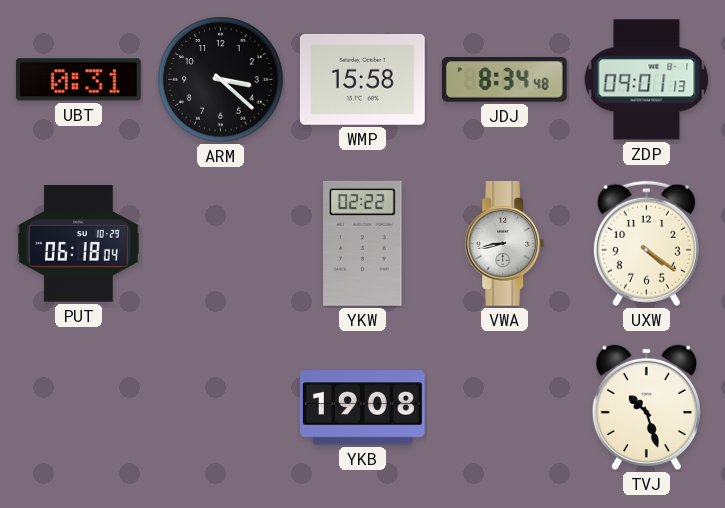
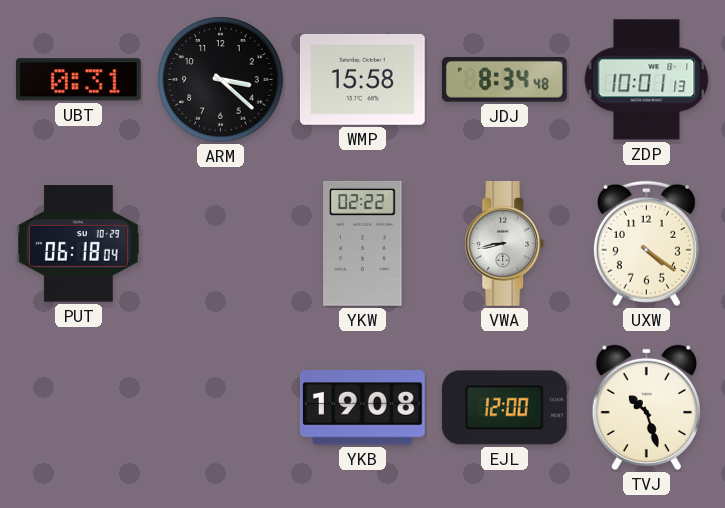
ZDP: 09:01 -> 10:01
EJL: none -> 12:00
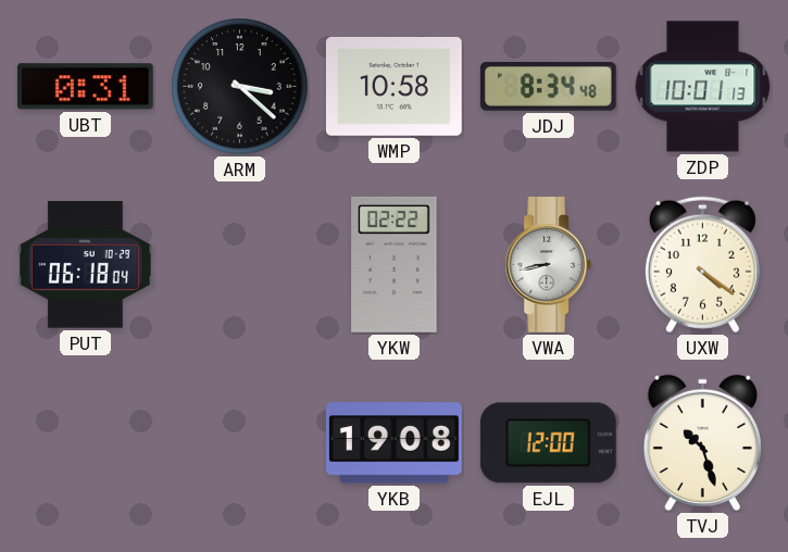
WMP: 15:58 -> 10:58
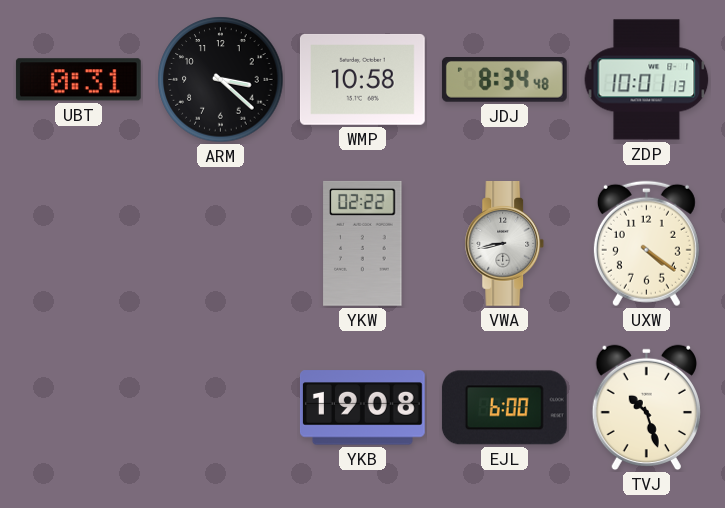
PUT: 06:18 -> none
EJL: 12:00 -> 6:00
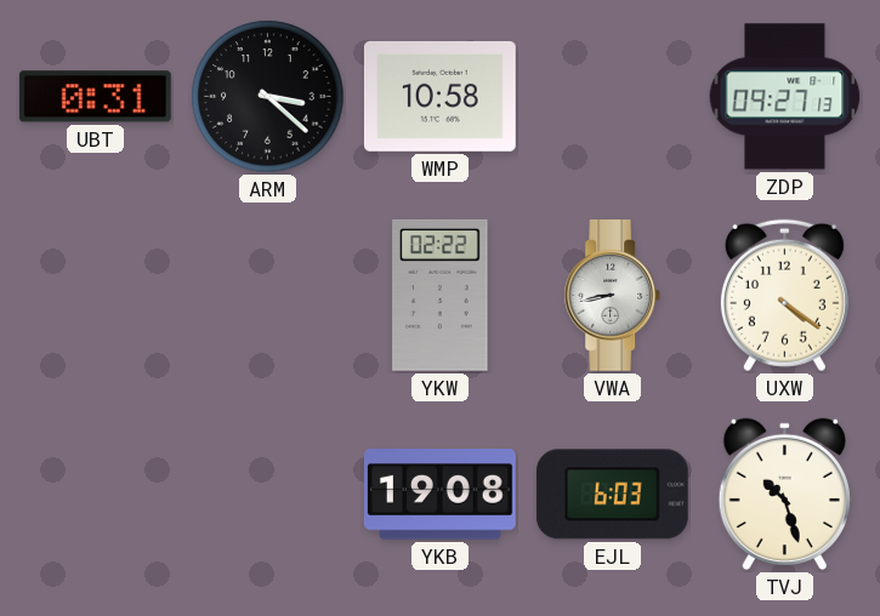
JDJ: 8:34 -> none
ZDP: 10:01 -> 09:27
EJL: 6:00 -> 6:03
